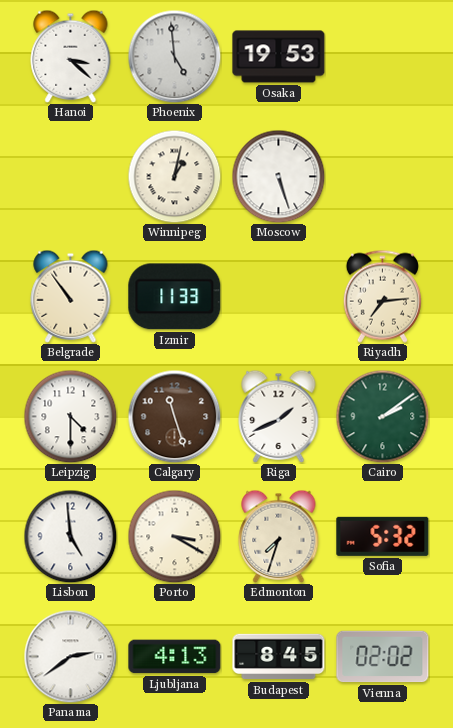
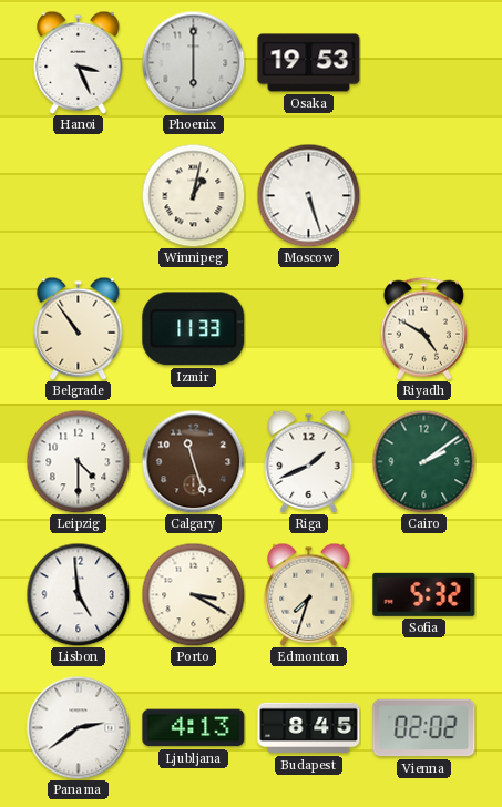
Hanoi: 3:22 -> 3:26
Phoenix: 4:59 -> 6:00
Riyadh: 7:14 -> 4:50
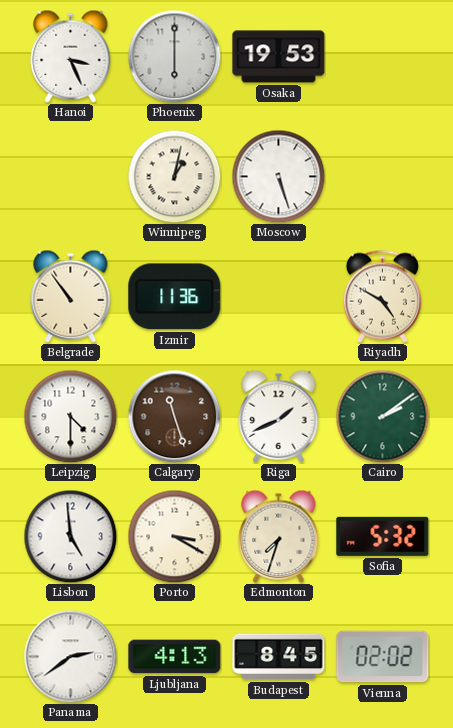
Izmir: 11:33 -> 11:36
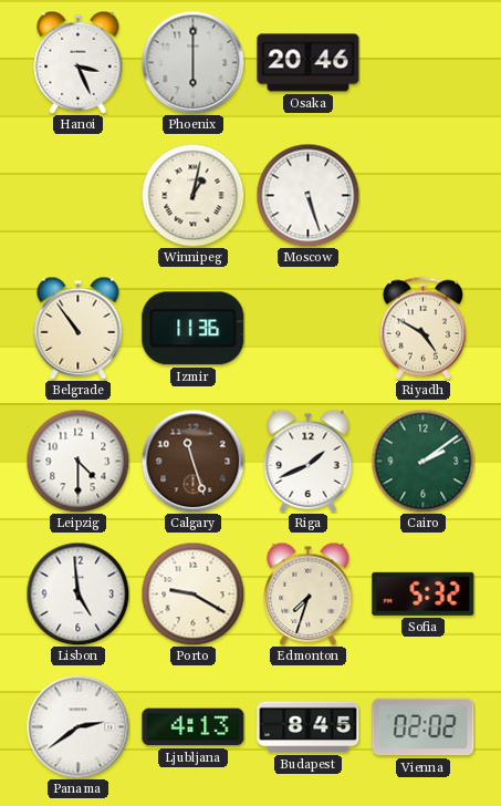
Osaka: 19:53 -> 20:46
Porto: 3:20 -> 9:20
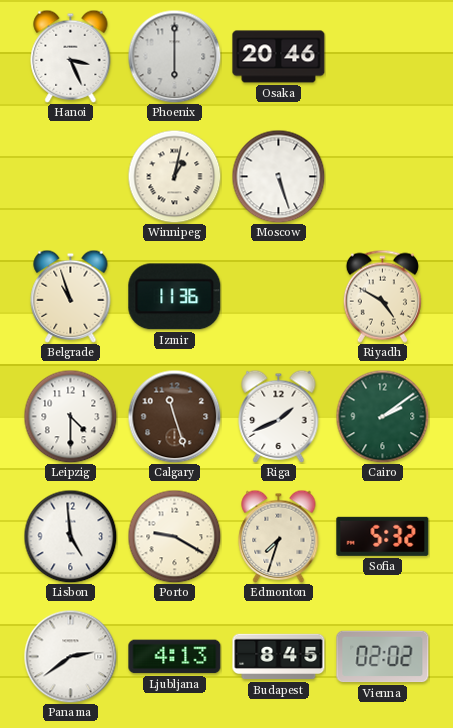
Belgrade: 10:54 -> 10:57
